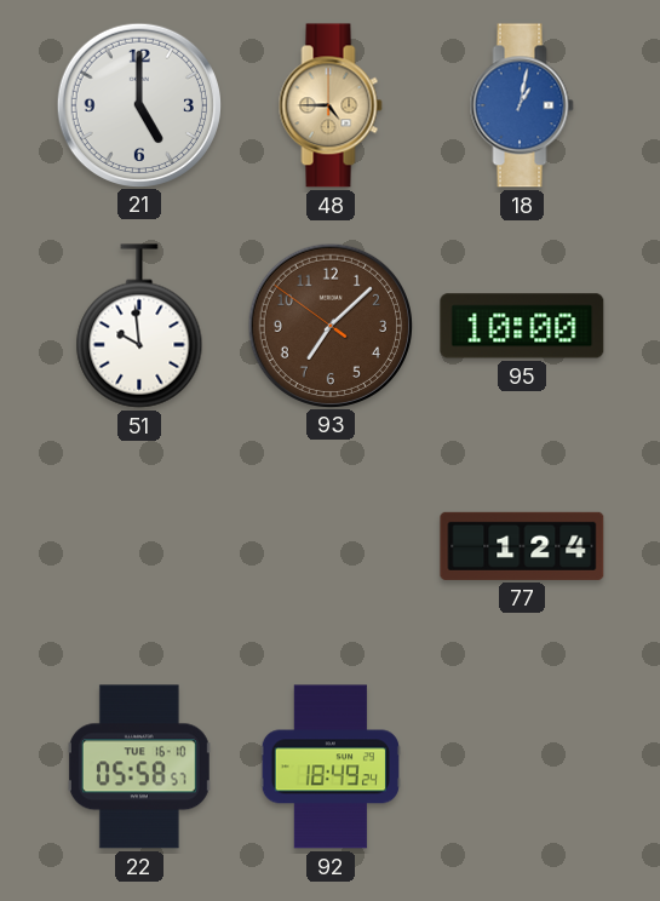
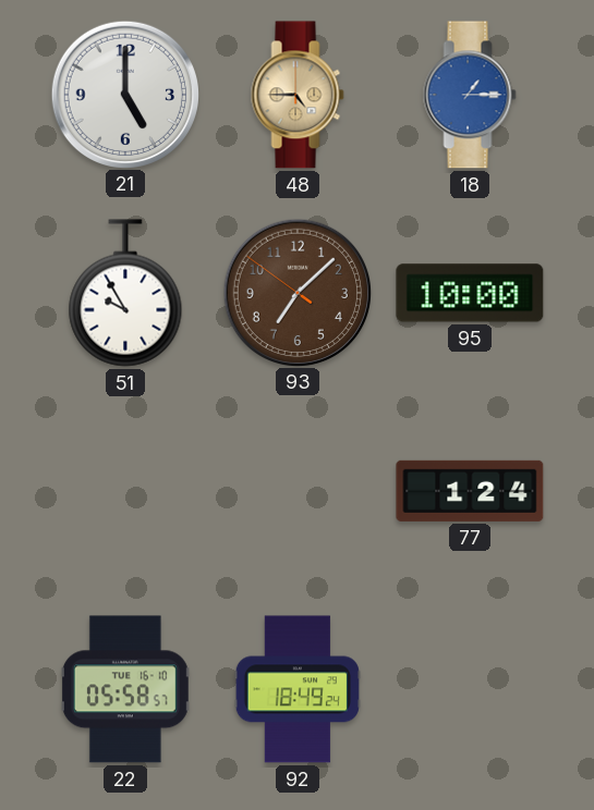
18: 1:02 -> 1:15
51: 9:59 -> 9:55
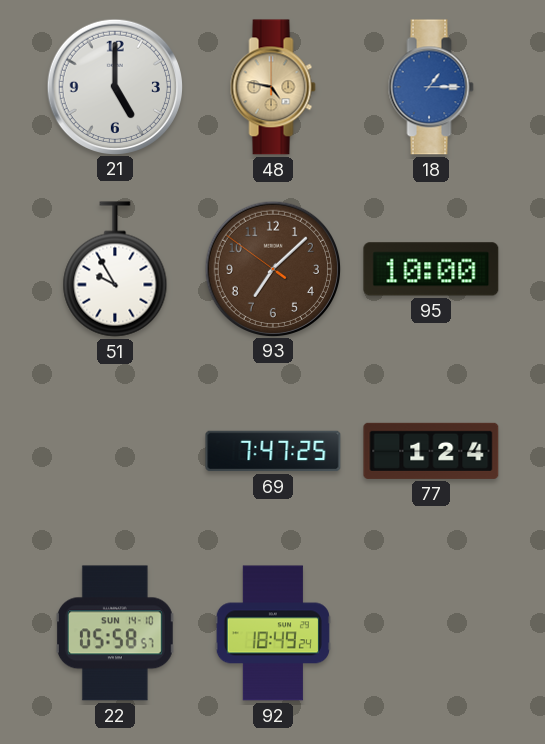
48: 4:45 -> 4:47
69: none -> 7:47
22 date: TUE 16-10 -> SUN 14-10
